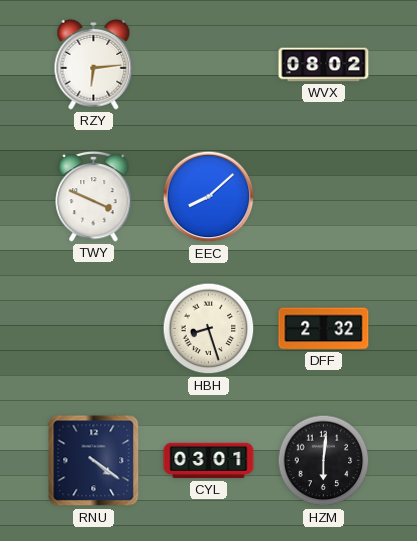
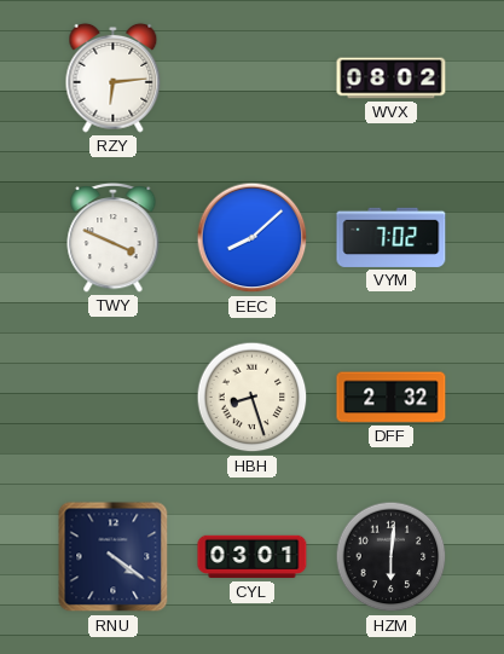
VYM: none -> 7:02
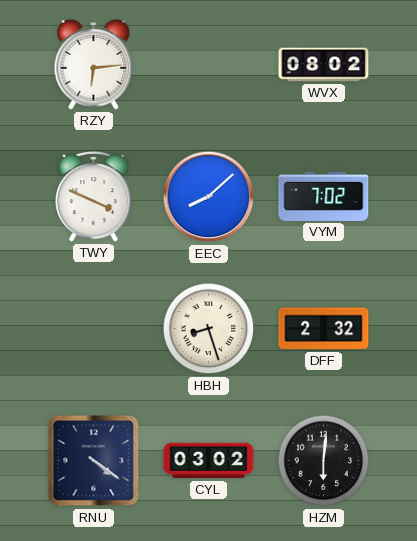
CYL: 03:01 -> 03:02
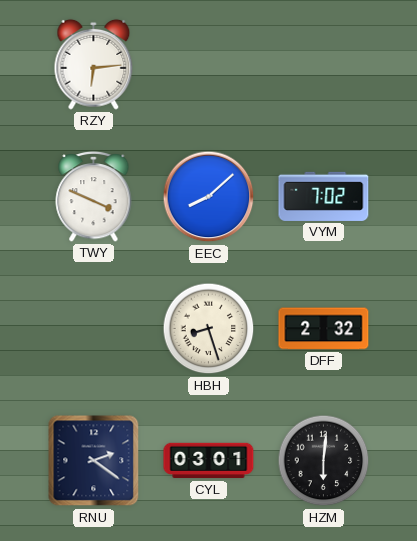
WVX: 08:02 -> none
RNU: 4:21 -> 2:21
CYL: 03:02 -> 03:01
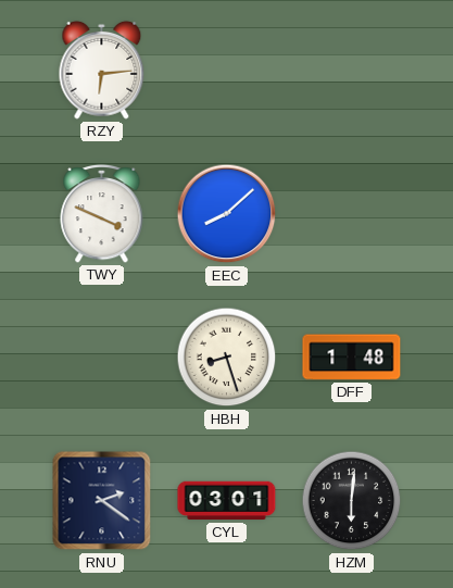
VYM: 7:02 -> none
DFF: 2:32 -> 1:48
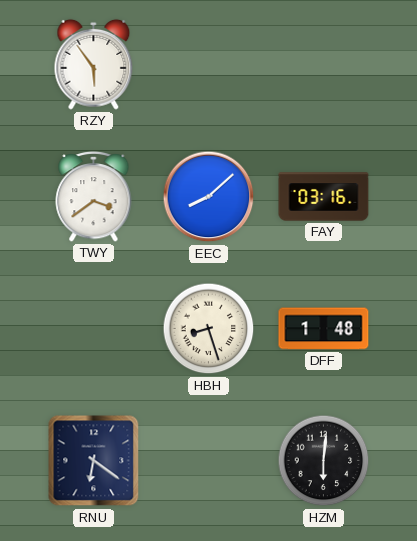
RZY: 6:14 -> 5:54
TWY: 3:49 -> 3:39
FAY: none -> 03:16
RNU: 2:21 -> 6:21
CYL: 03:01 -> none
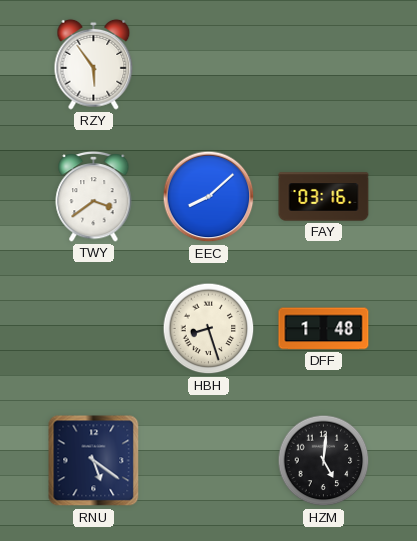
RNU: 6:21 -> 5:21
HZM: 6:01 -> 5:01
